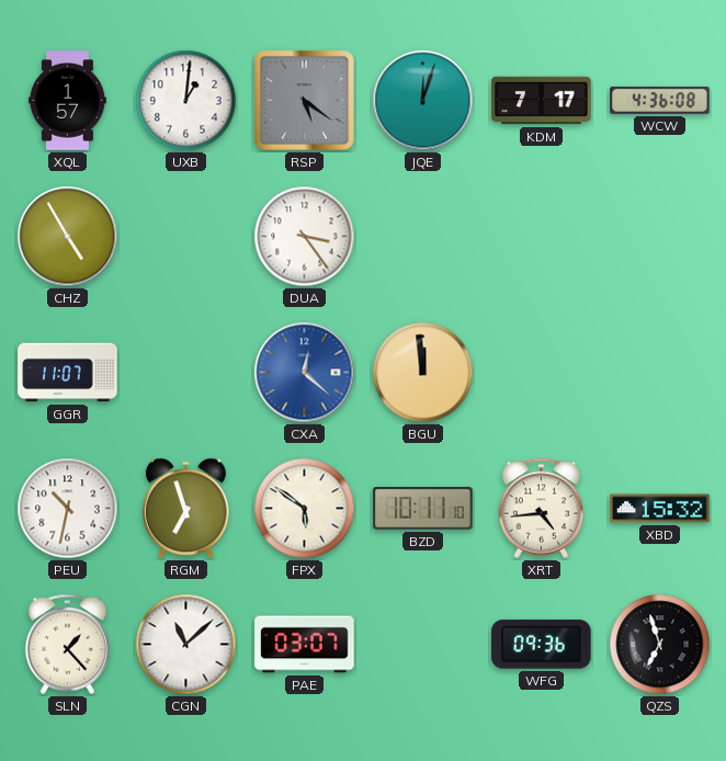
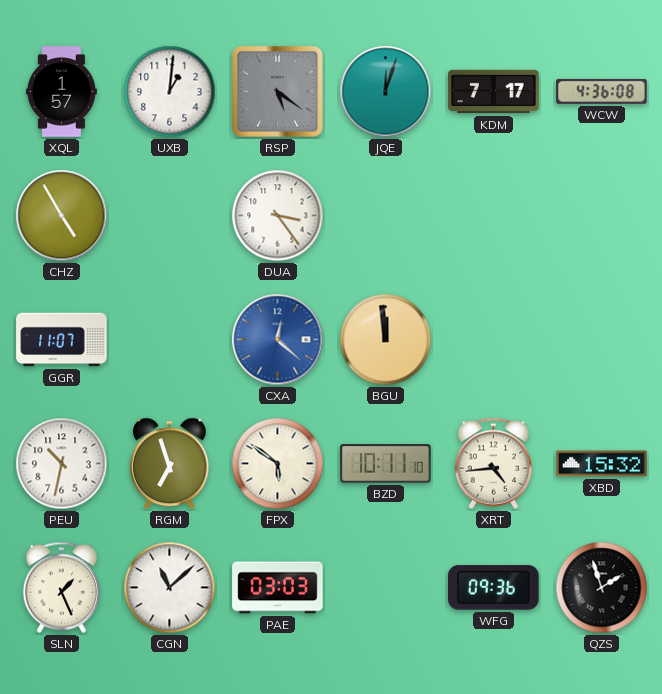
SLN: 1:23 -> 1:26
PAE: 03:07 -> 03:03
QZS: 6:57 -> 1:57
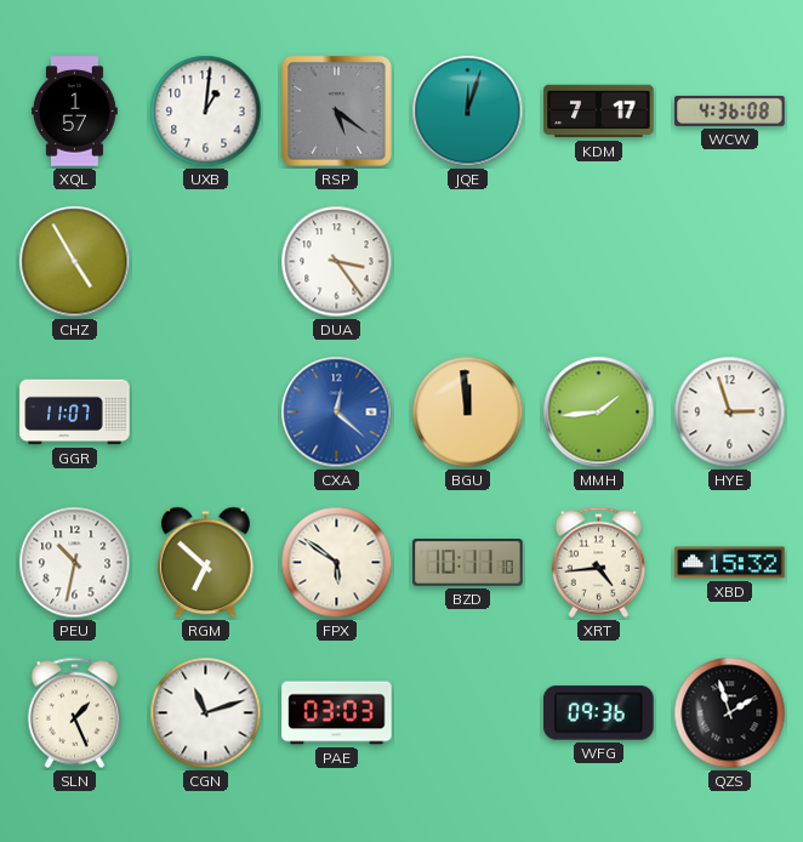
MMH: none -> 1:44
HYE: none -> 2:57
RGM: 6:57 -> 6:52
CGN: 11:08 -> 11:12
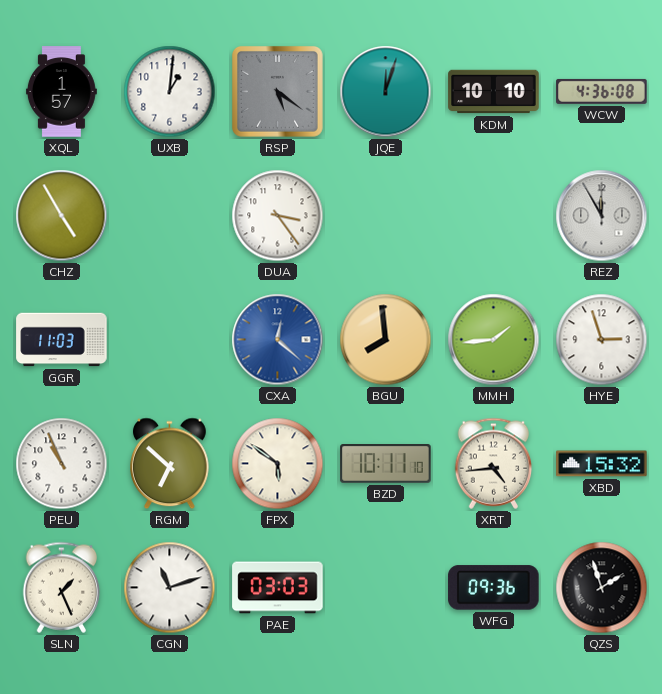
KDM: 7:17 -> 10:10
REZ: none -> 11:55
GGR: 11:07 -> 11:03
BGU: 11:59 -> 7:59
PEU: 10:32 -> 10:56
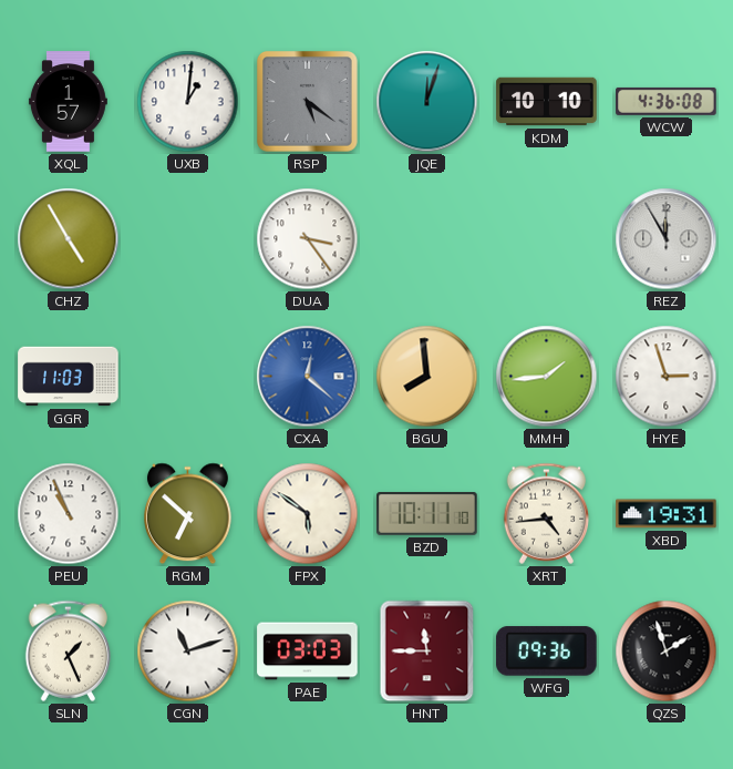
XBD: 15:32 -> 19:31
HNT: none -> 11:45
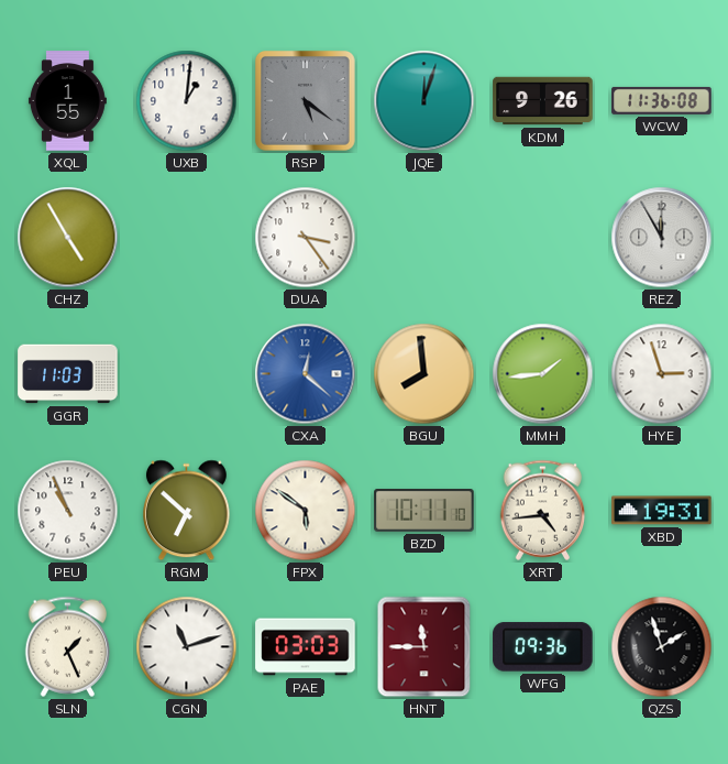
XQL: 1:57 -> 1:55
KDM: 10:10 -> 9:26
WCW: 4:36 -> 11:36
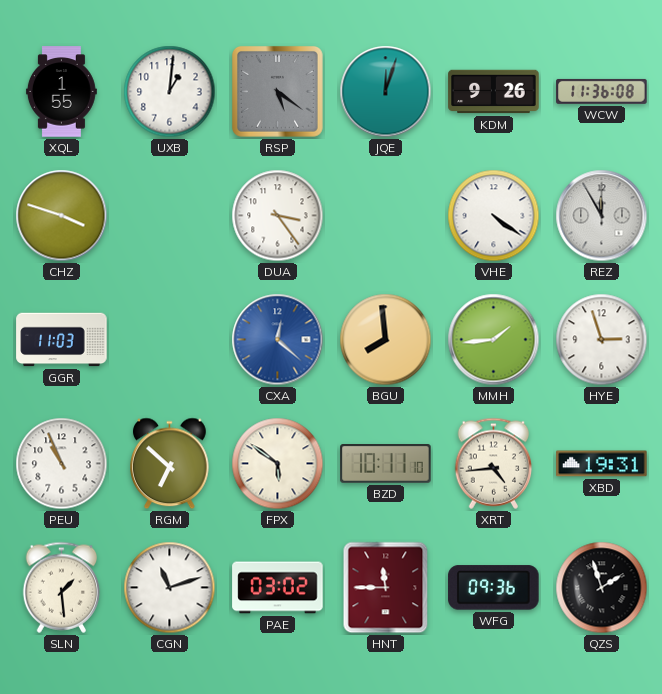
CHZ: 4:55 -> 3:48
VHE: none -> 4:21
SLN: 1:26 -> 1:29
PAE: 03:03 -> 03:02
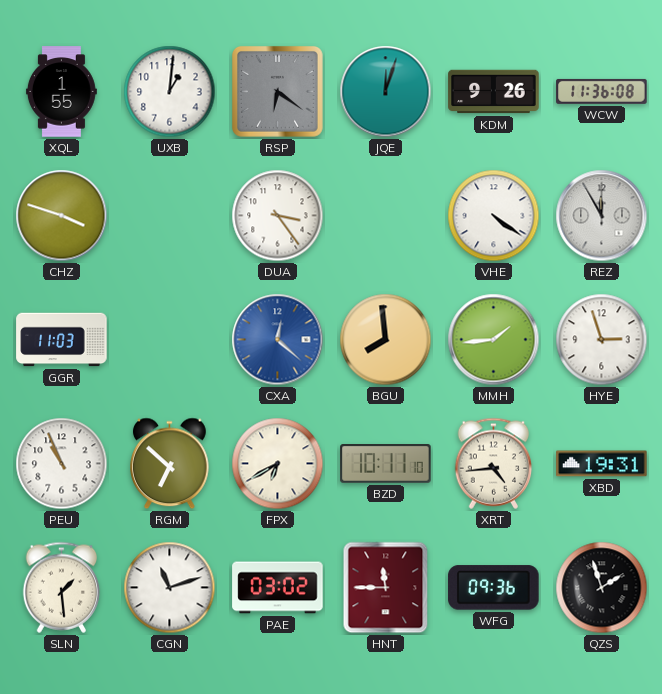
RSP: 5:21 -> 6:21
FPX: 5:51 -> 6:40
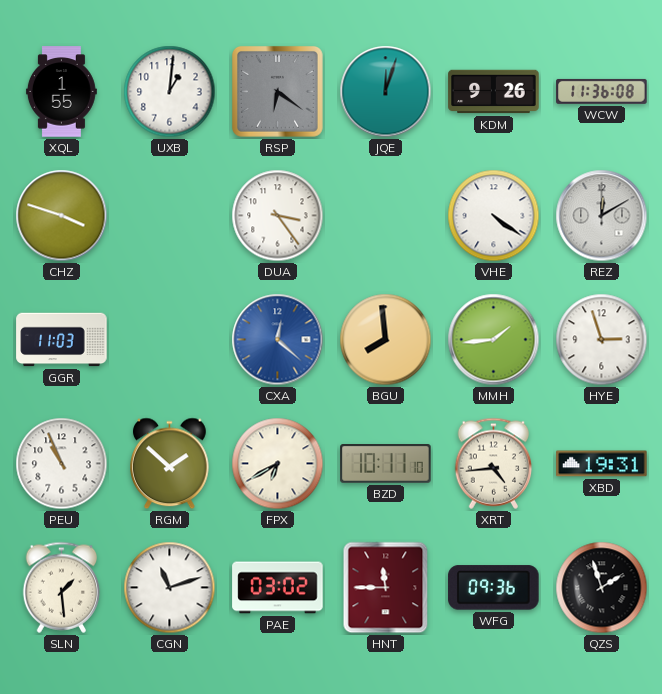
REZ: 11:55 -> 12:10
RGM: 6:52 -> 1:52
